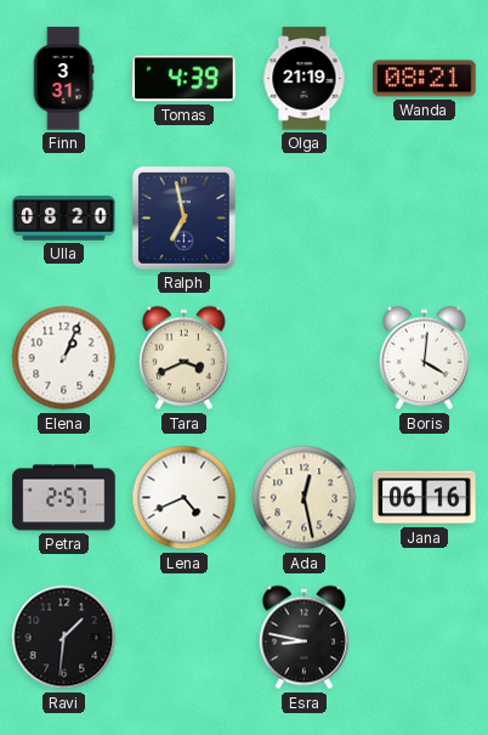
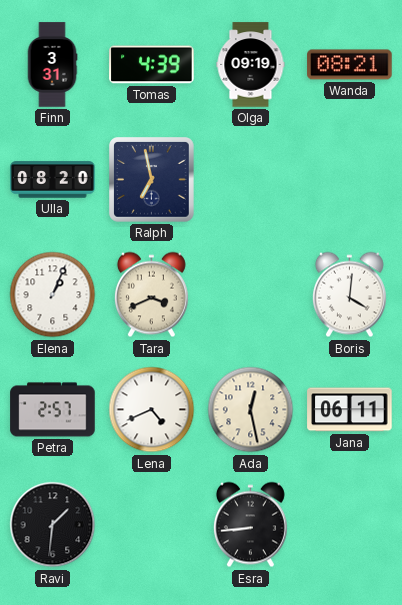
Olga: 21:19 -> 09:19
Jana: 06:16 -> 06:11
Esra: 8:47 -> 8:44
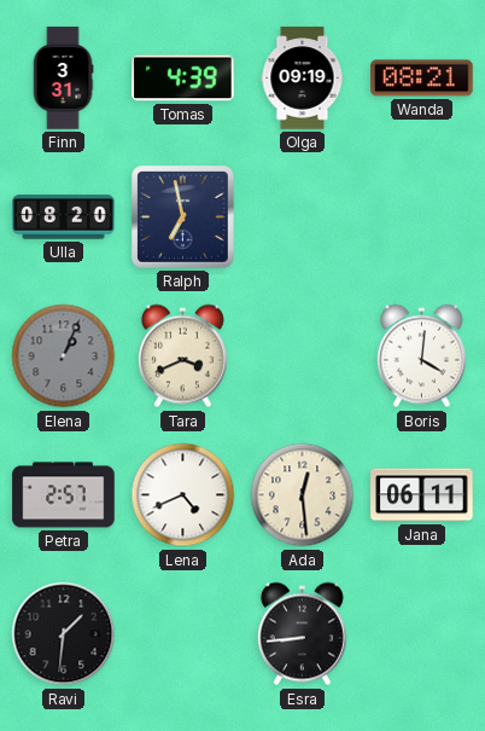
Elena dial: white -> grey
Ada: 12:28 -> 12:29
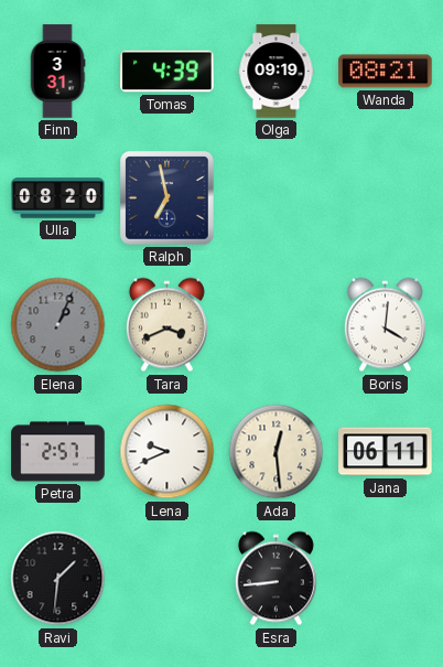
Lena: 4:41 -> 9:41
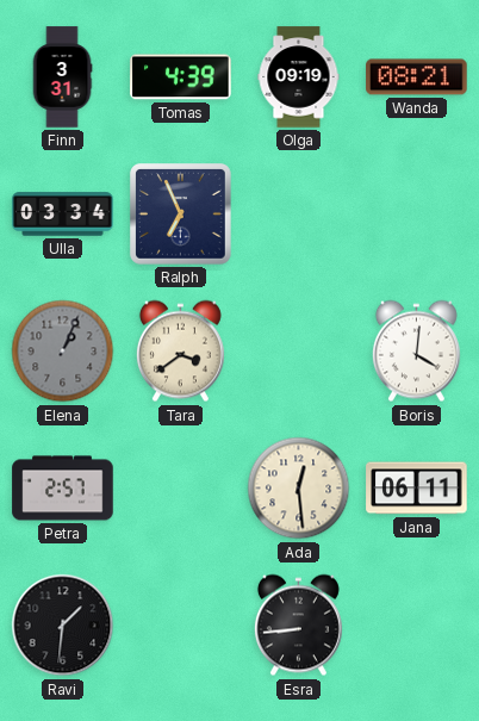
Ulla: 08:20 -> 03:34
Ralph: 6:58 -> 6:56
Tara: 3:41 -> 3:39
Lena: 9:41 -> none
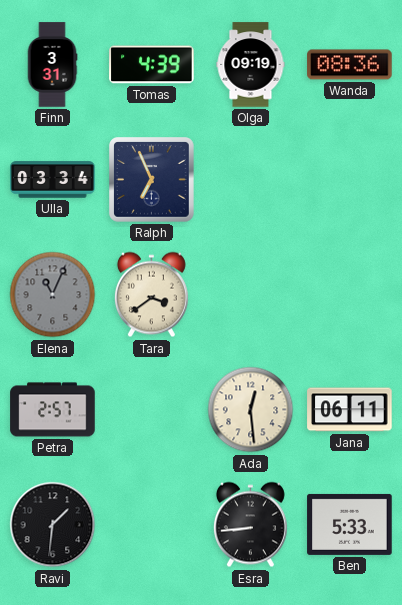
Wanda: 08:21 -> 08:36
Elena: 1:04 -> 11:04
Boris: 4:01 -> none
Ben: none -> 5:33
